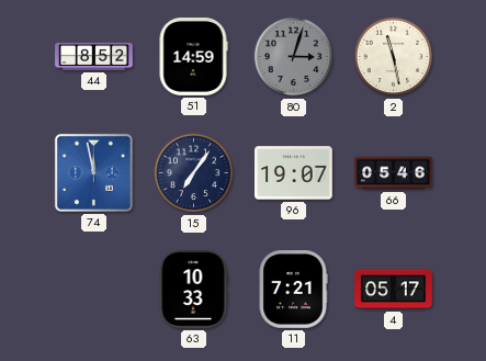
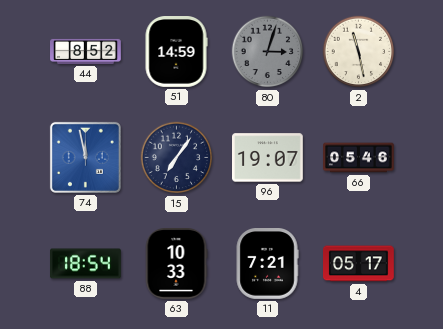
88: none -> 18:54
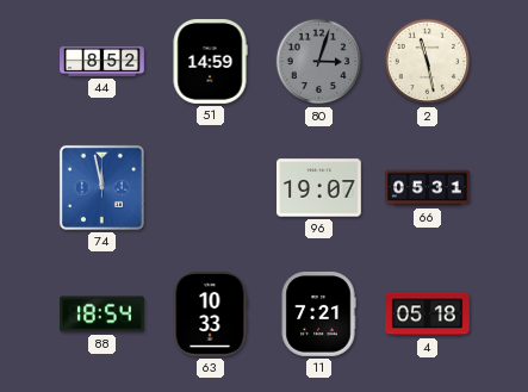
15: 7:06 -> none
66: 05:46 -> 05:31
4: 05:17 -> 05:18
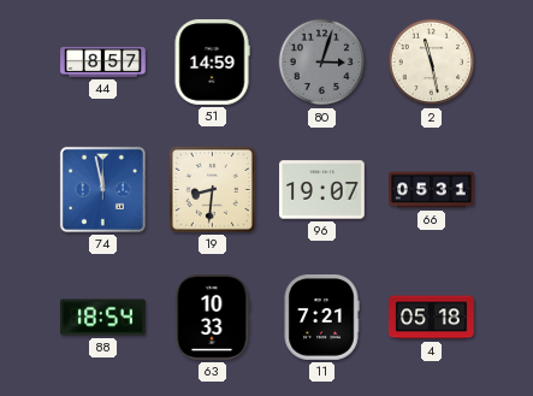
44: 8:52 -> 8:57
19: none -> 8:31
